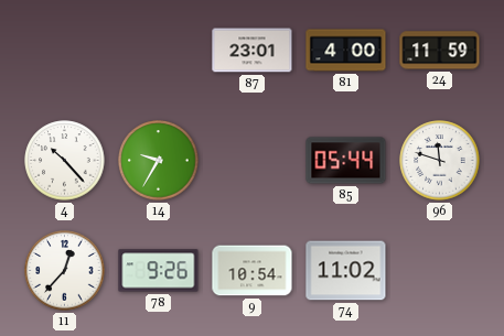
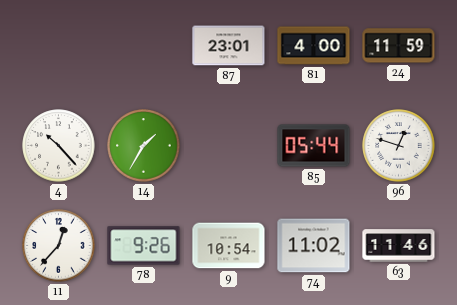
14: 9:35 -> 1:35
96: 11:48 -> 12:48
63: none -> 11:46
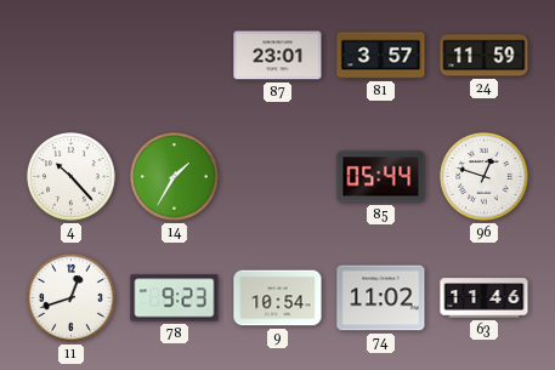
81: 4:00 -> 3:57
11: 12:37 -> 12:42
78: 9:26 -> 9:23
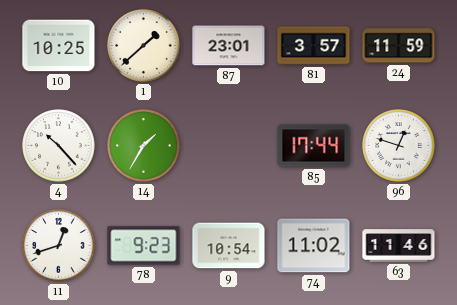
10: none -> 10:25
1: none -> 1:38
85: 05:44 -> 17:44
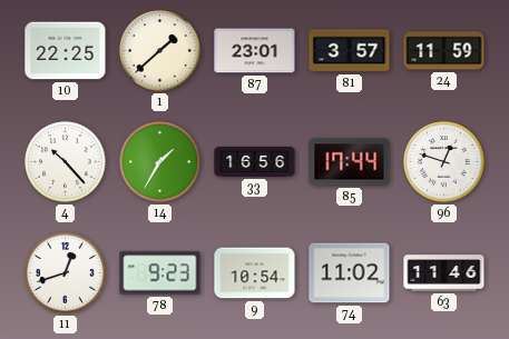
10: 10:25 -> 22:25
33: none -> 16:56
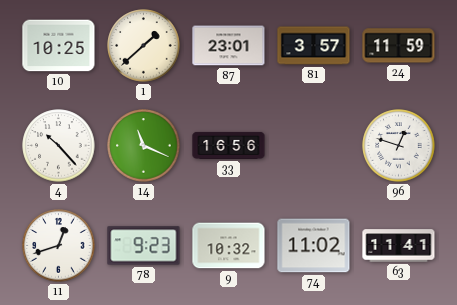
10: 22:25 -> 10:25
14: 1:35 -> 11:19
85: 17:44 -> none
9: 10:54 -> 10:32
63: 11:46 -> 11:41
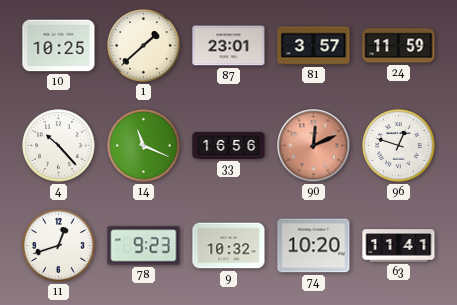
90: none -> 12:11
74: 11:02 -> 10:20
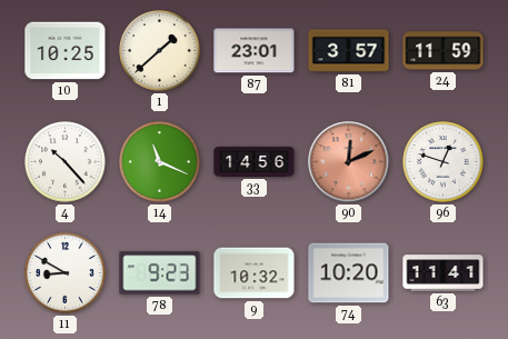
33: 16:56 -> 14:56
11: 12:42 -> 8:50
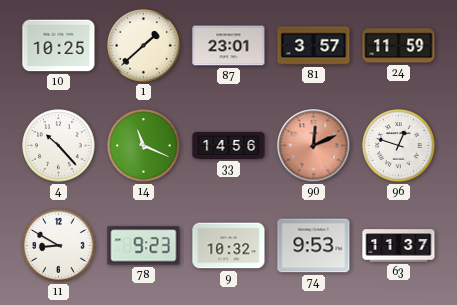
74: 10:20 -> 9:53
63: 11:41 -> 11:37
